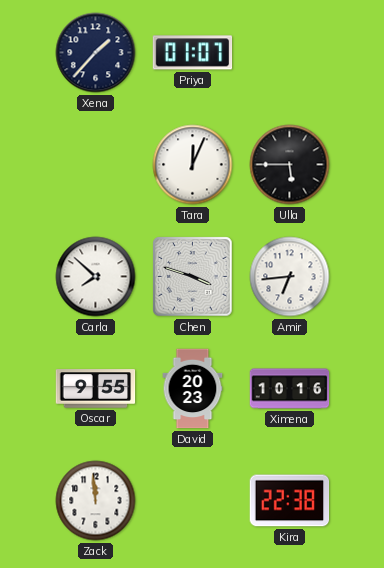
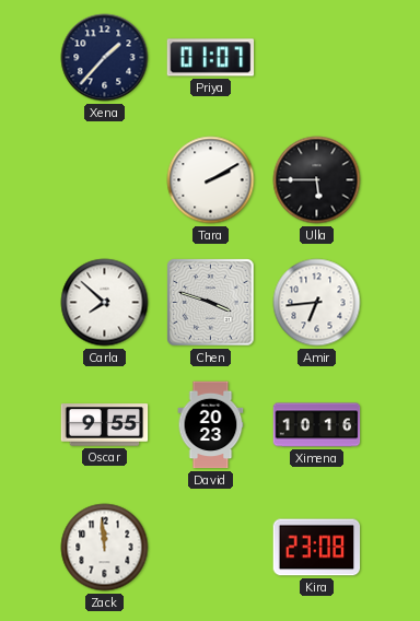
Tara: 12:04 -> 2:10
Kira: 22:38 -> 23:08
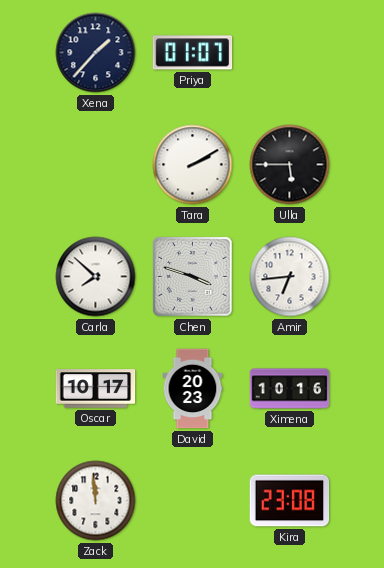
Oscar: 9:55 -> 10:17
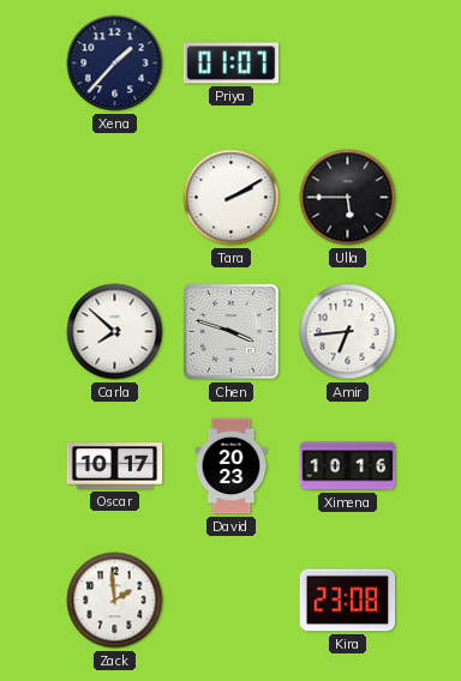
Zack: 11:59 -> 1:59
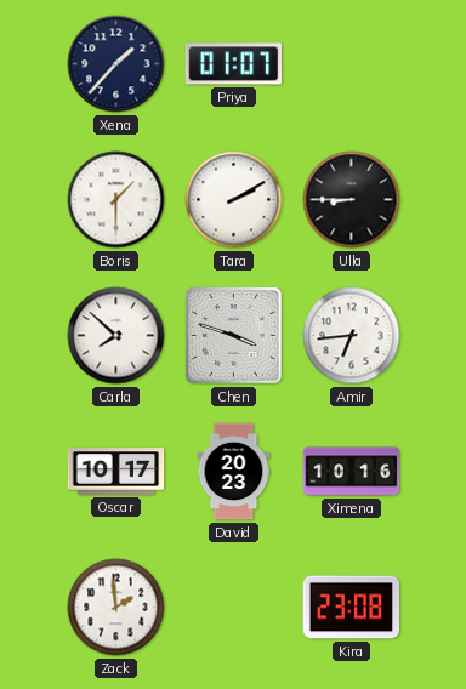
Boris: none -> 1:30
Ulla: 5:45 -> 8:45
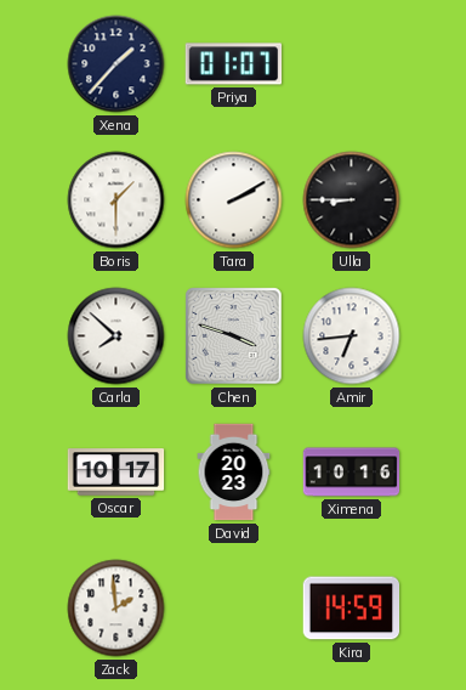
Kira: 23:08 -> 14:59
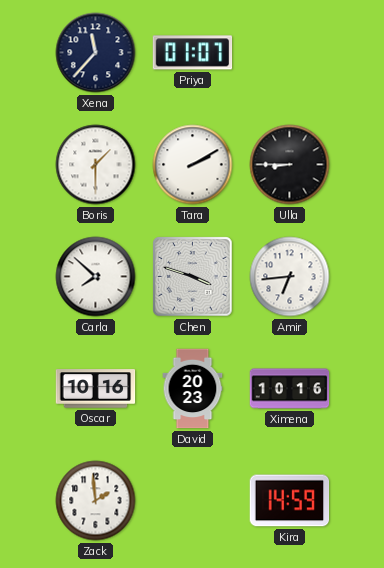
Xena: 1:37 -> 11:37
Oscar: 10:17 -> 10:16
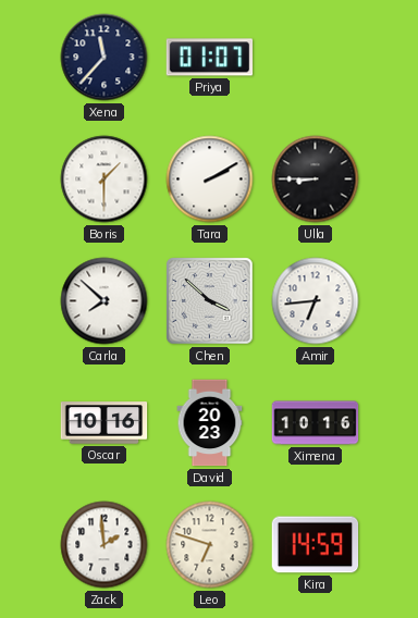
Chen: 3:48 -> 3:52
Leo: none -> 6:48
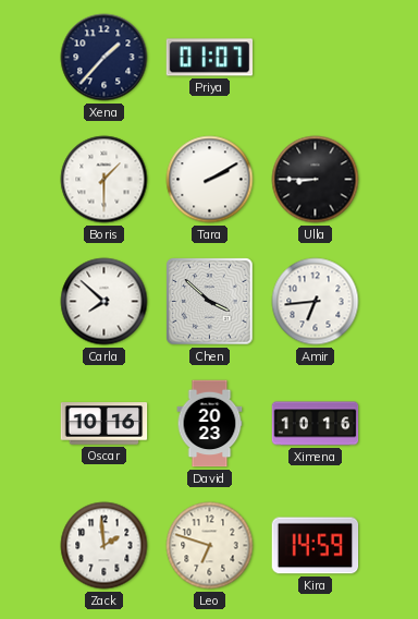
Xena: 11:37 -> 1:37
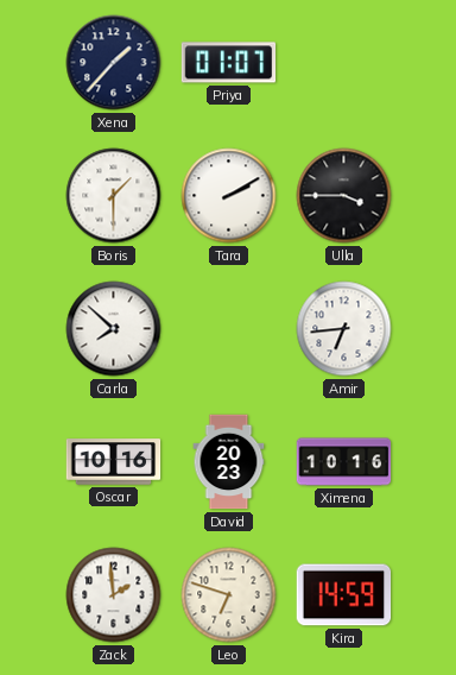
Ulla: 8:45 -> 3:45
Chen: 3:52 -> none
